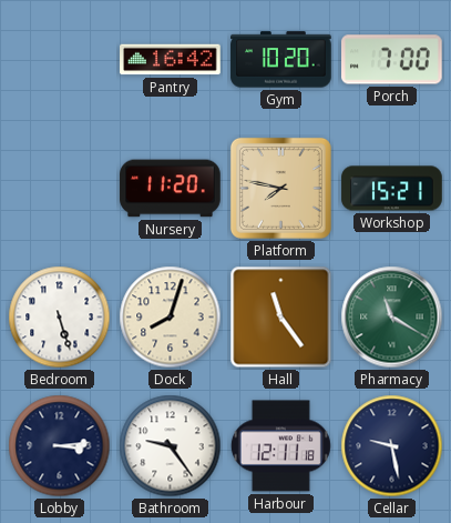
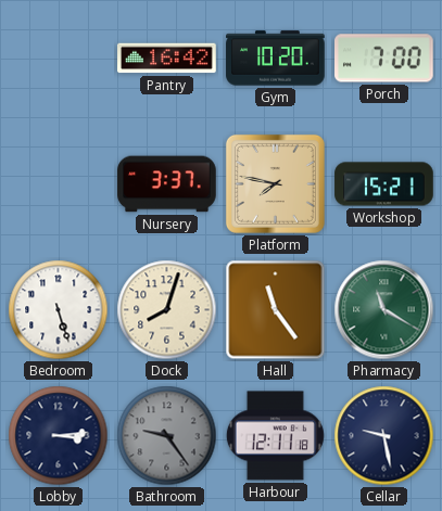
Nursery: 11:20 -> 3:37
Bathroom dial: white -> grey
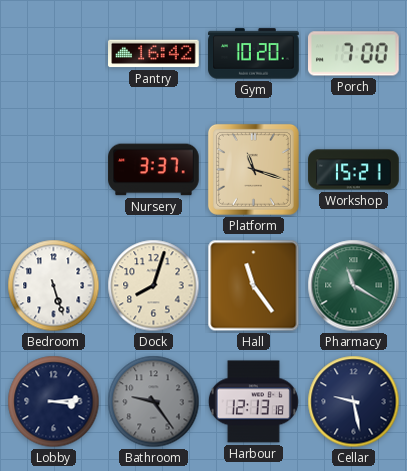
Platform: 7:47 -> 11:18
Harbour: 12:11 -> 12:13
